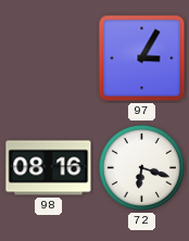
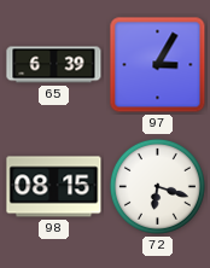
65: none -> 6:39
98: 08:16 -> 08:15
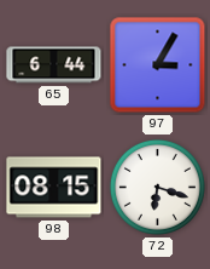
65: 6:39 -> 6:44
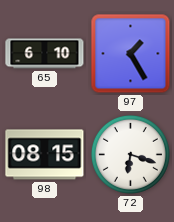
65: 6:44 -> 6:10
97: 3:05 -> 1:25
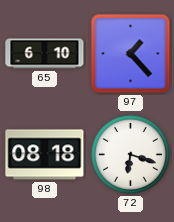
97: 1:25 -> 1:23
98: 08:15 -> 08:18
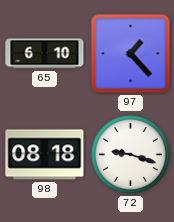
72: 6:18 -> 9:18
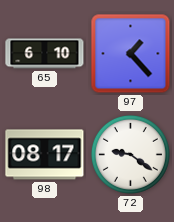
98: 08:18 -> 08:17
72: 9:18 -> 9:21
